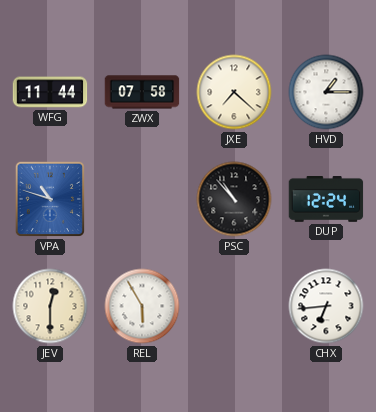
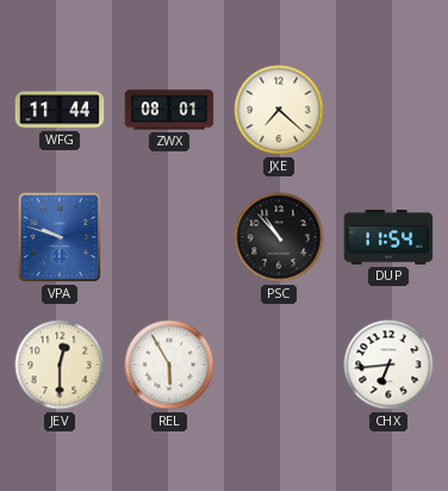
ZWX: 07:58 -> 08:01
HVD: 1:15 -> none
VPA: 10:48 -> 9:48
DUP: 12:24 -> 11:54
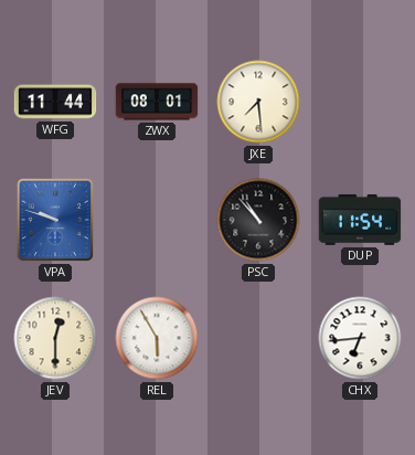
JXE: 7:22 -> 7:29
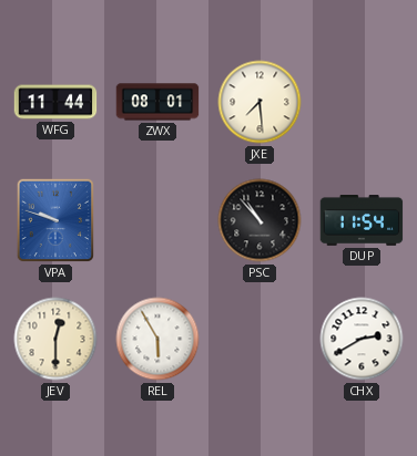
CHX: 6:44 -> 2:40
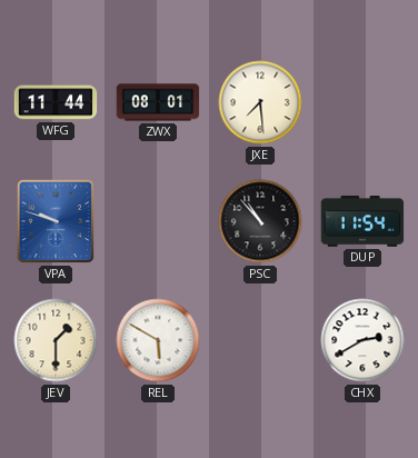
JEV: 12:30 -> 1:30
REL: 5:55 -> 5:50
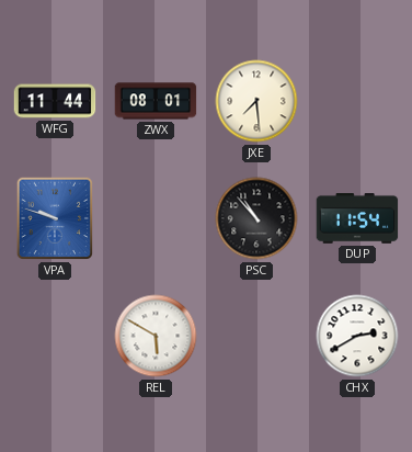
JEV: 1:30 -> none
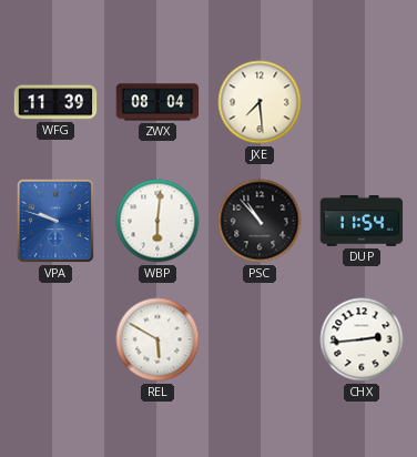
WFG: 11:44 -> 11:39
ZWX: 08:01 -> 08:04
WBP: none -> 6:01
CHX: 2:40 -> 2:44
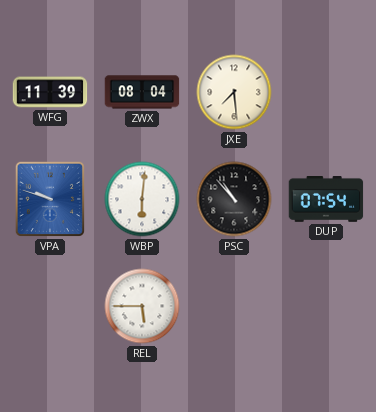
DUP: 11:54 -> 07:54
REL: 5:50 -> 5:45
CHX: 2:44 -> none
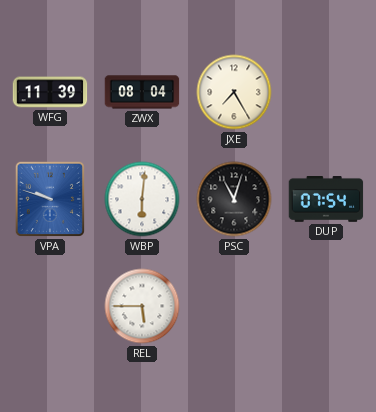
JXE: 7:29 -> 7:25
PSC: 10:53 -> 11:03
